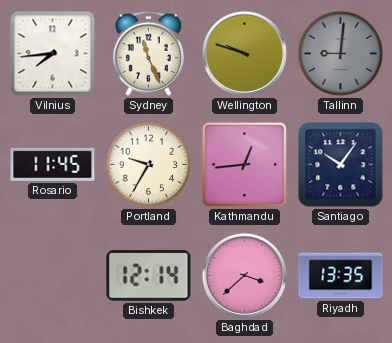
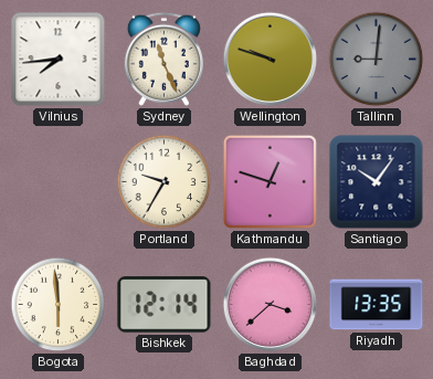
Rosario: 11:45 -> none
Kathmandu: 12:44 -> 12:48
Bogota: none -> 5:59
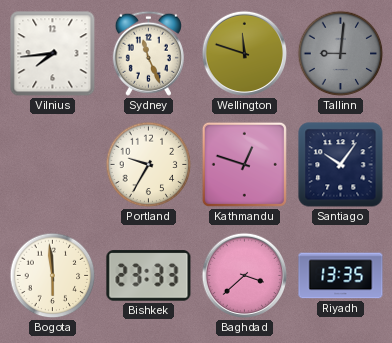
Wellington: 9:48 -> 11:48
Bishkek: 12:14 -> 23:33
